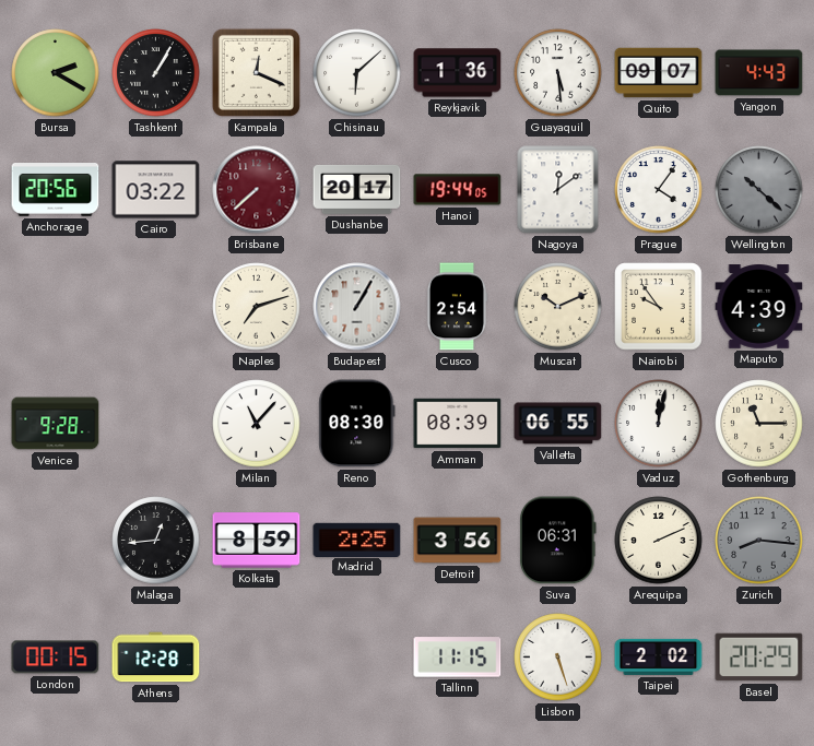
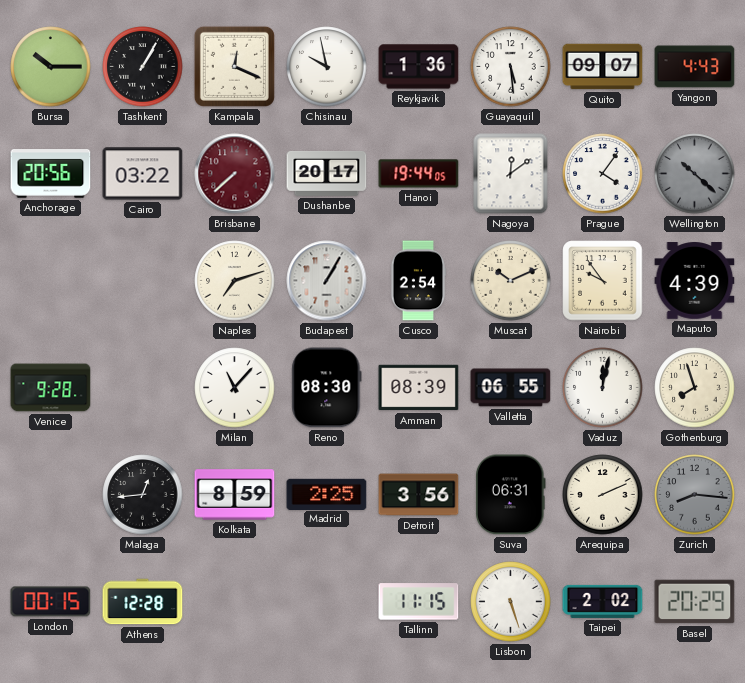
Bursa: 2:20 -> 10:15
Chisinau: 6:08 -> 9:58
Gothenburg: 11:15 -> 7:57
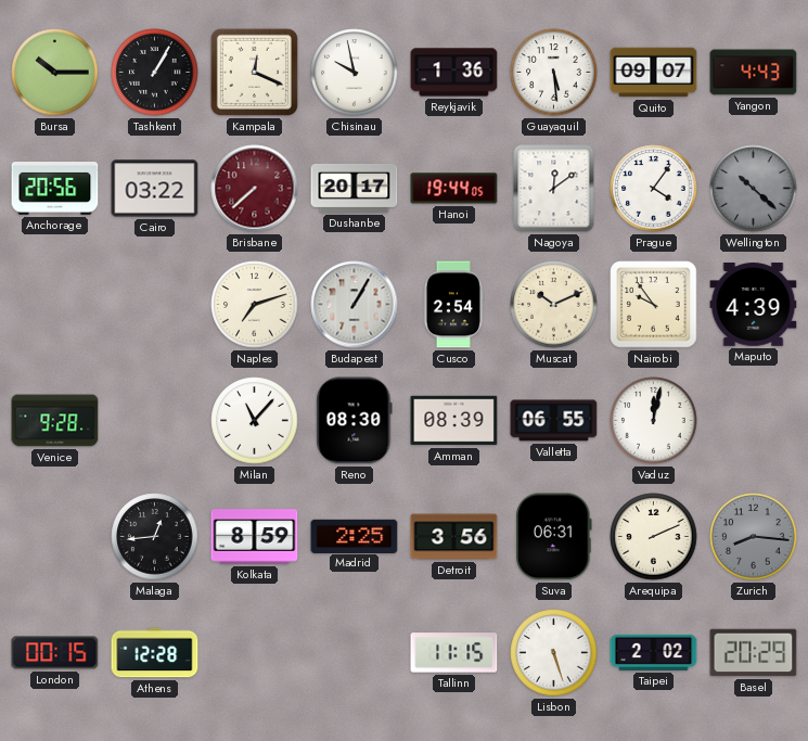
Gothenburg: 7:57 -> none
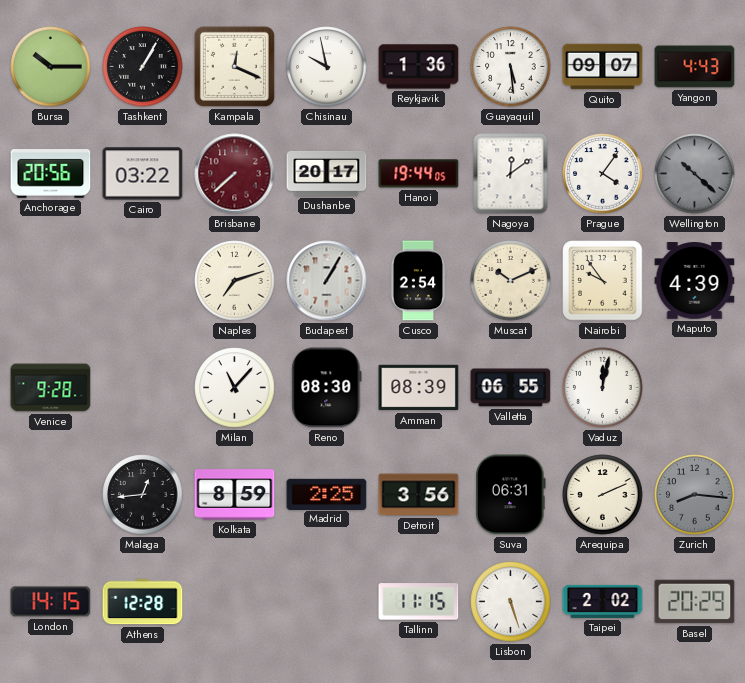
London: 00:15 -> 14:15
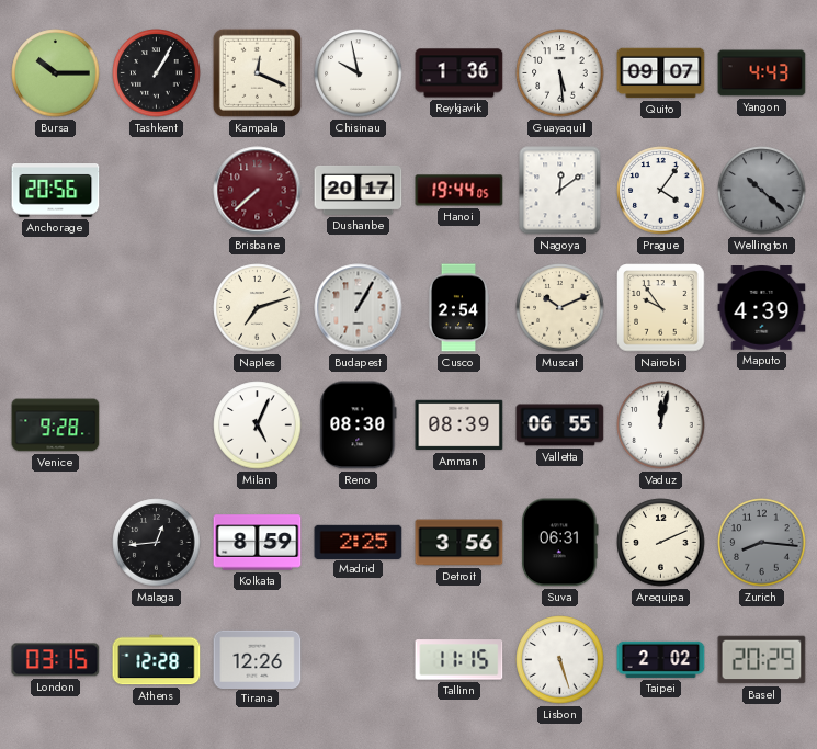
Cairo: 03:22 -> none
Milan: 11:07 -> 5:04
London: 14:15 -> 03:15
Tirana: none -> 12:26
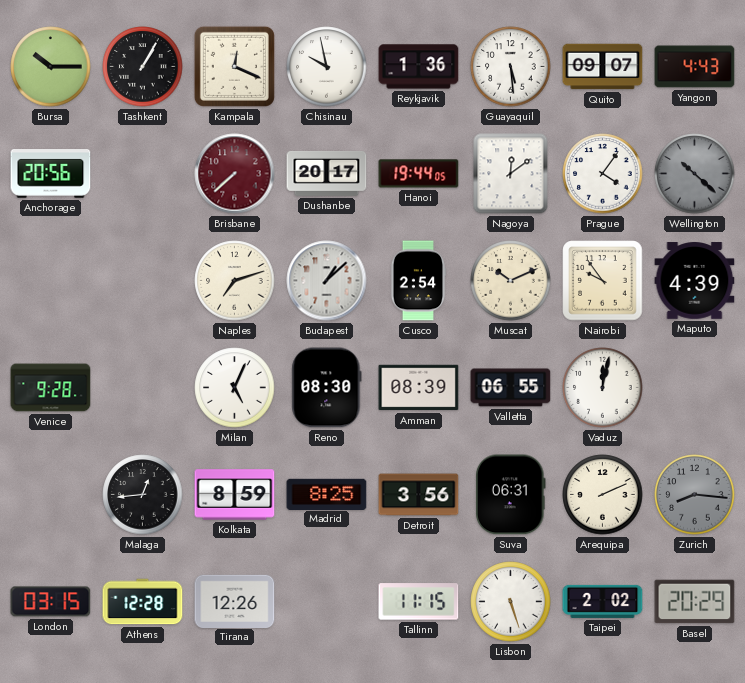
Budapest: 1:05 -> 1:08
Madrid: 2:25 -> 8:25
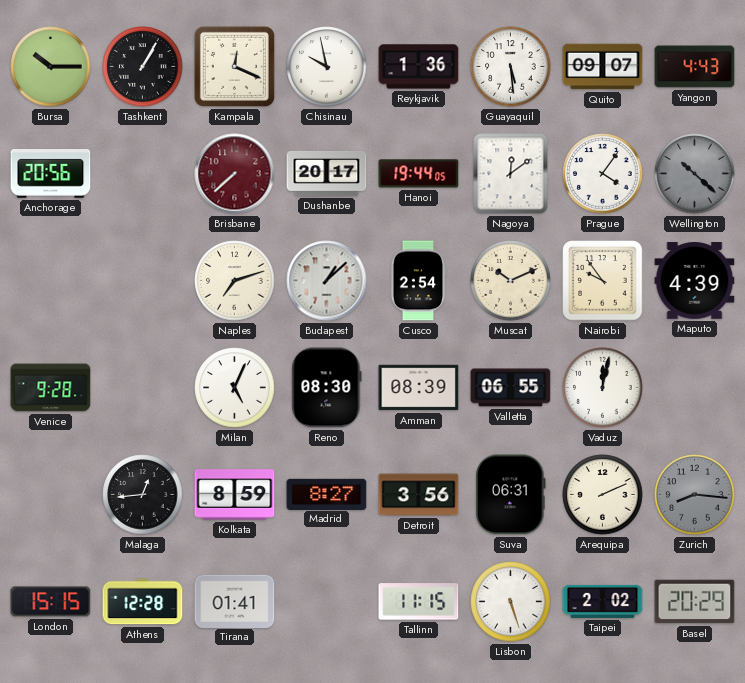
Madrid: 8:25 -> 8:27
London: 03:15 -> 15:15
Tirana: 12:26 -> 01:41
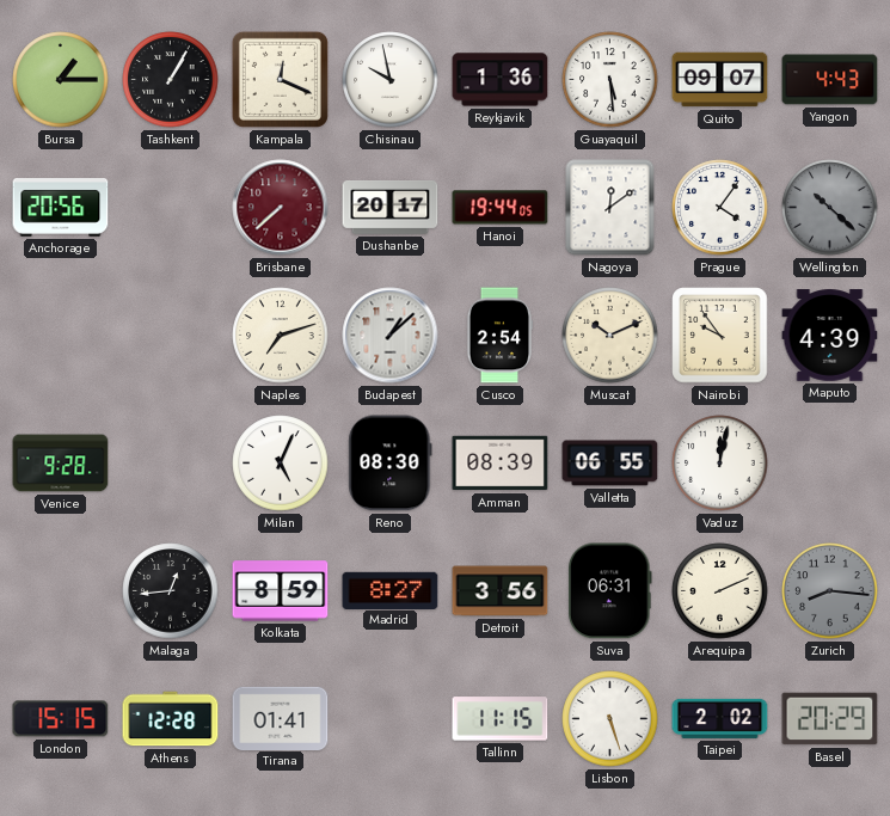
Bursa: 10:15 -> 1:15
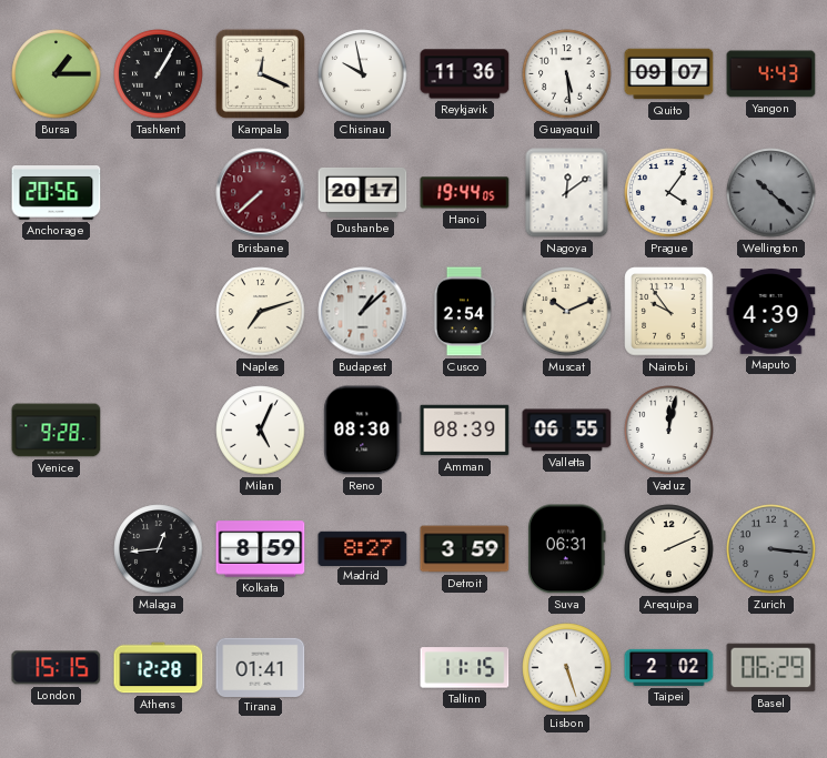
Reykjavik: 1:36 -> 11:36
Detroit: 3:56 -> 3:59
Zurich: 8:16 -> 3:16
Basel: 20:29 -> 06:29
